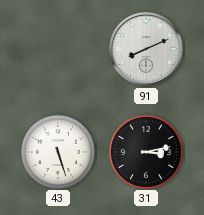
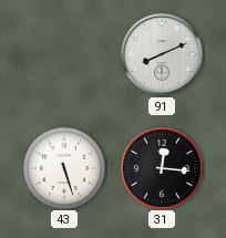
31: 3:13 -> 12:16
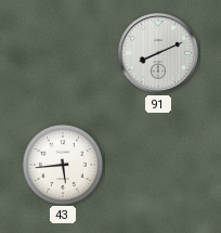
43: 5:27 -> 5:44
31: 12:16 -> none
